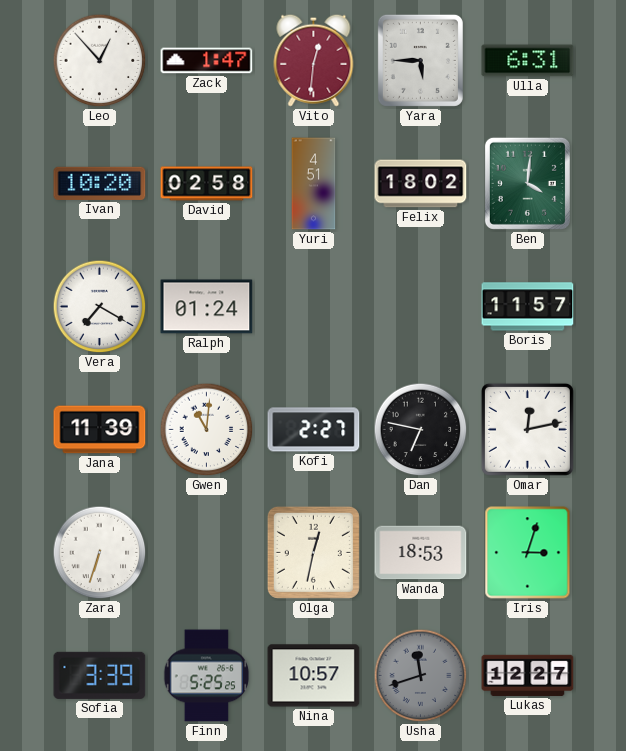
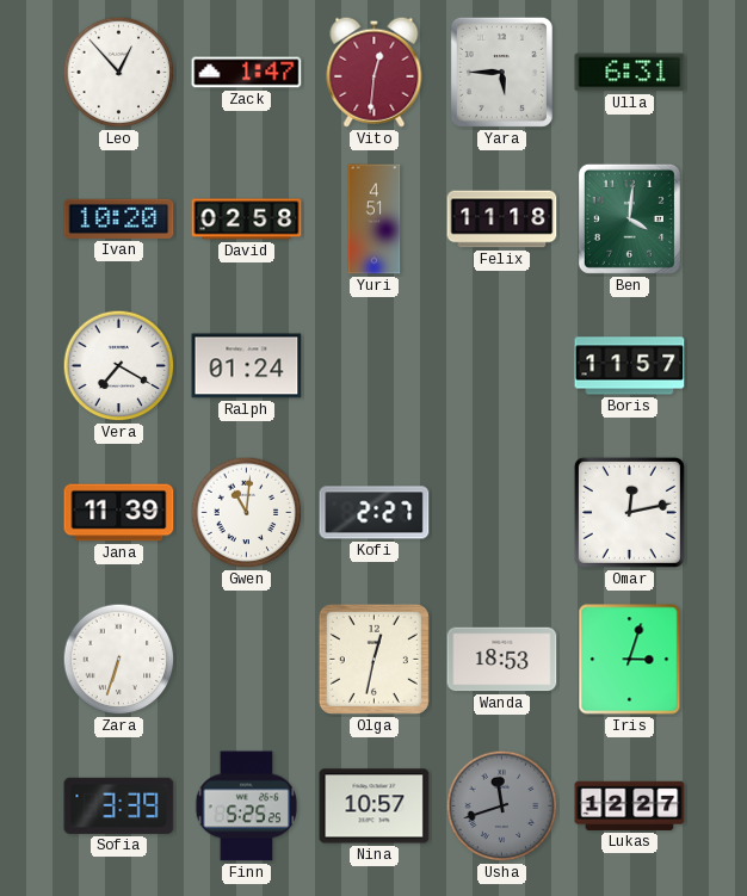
Felix: 18:02 -> 11:18
Dan: 6:47 -> none
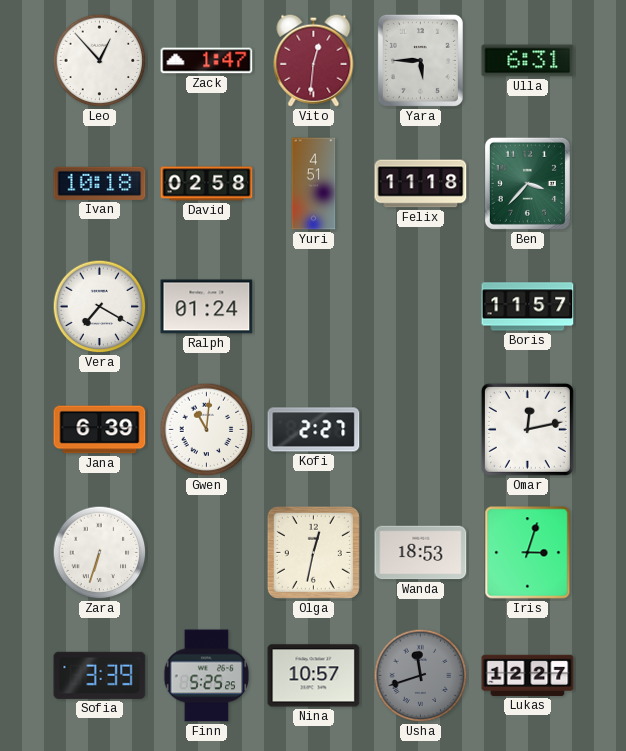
Ivan: 10:20 -> 10:18
Ben: 4:01 -> 3:37
Jana: 11:39 -> 6:39
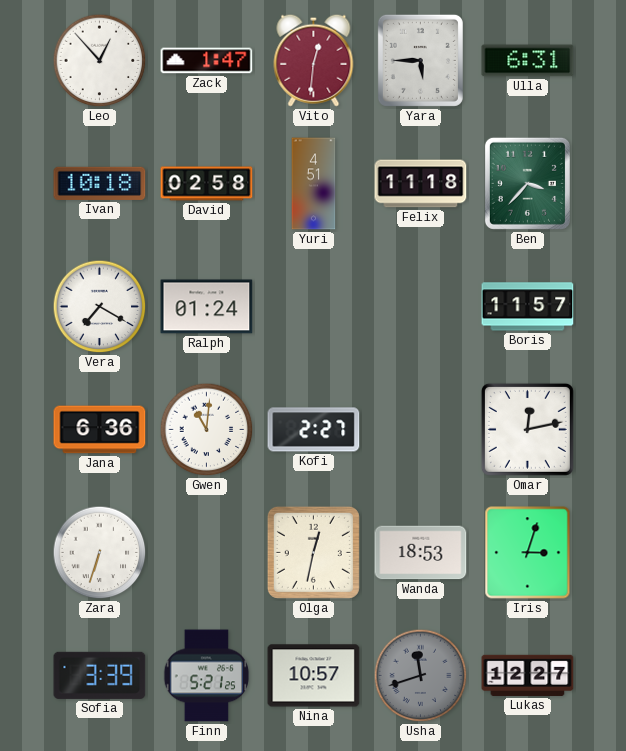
Jana: 6:39 -> 6:36
Finn: 5:25 -> 5:21
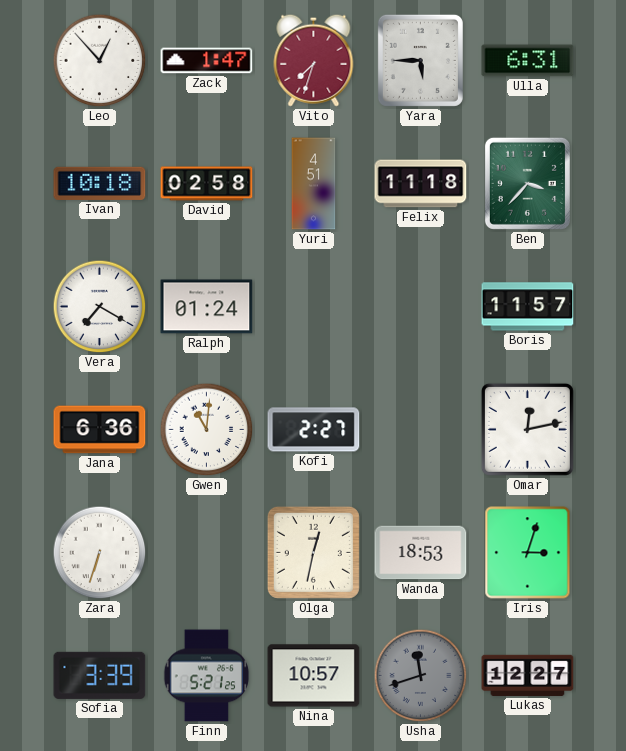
Vito: 12:31 -> 7:33
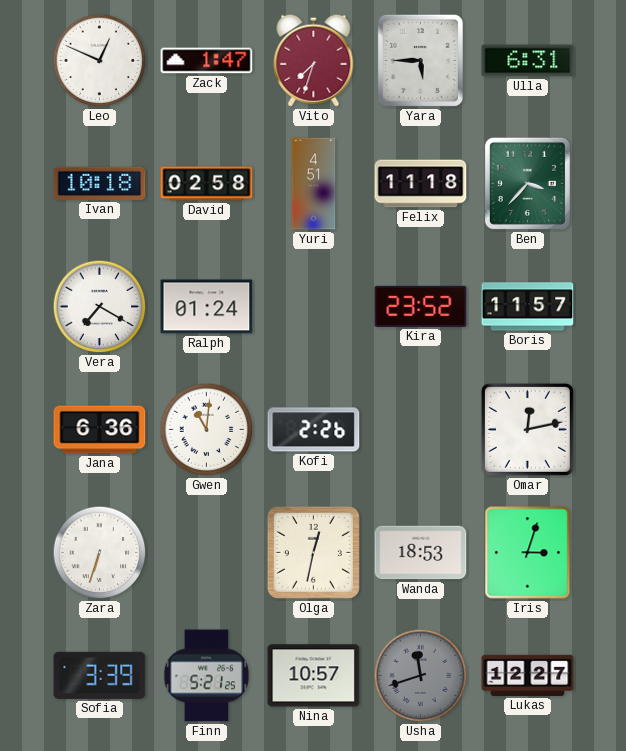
Leo: 12:53 -> 12:49
Kira: none -> 23:52
Kofi: 2:27 -> 2:26
